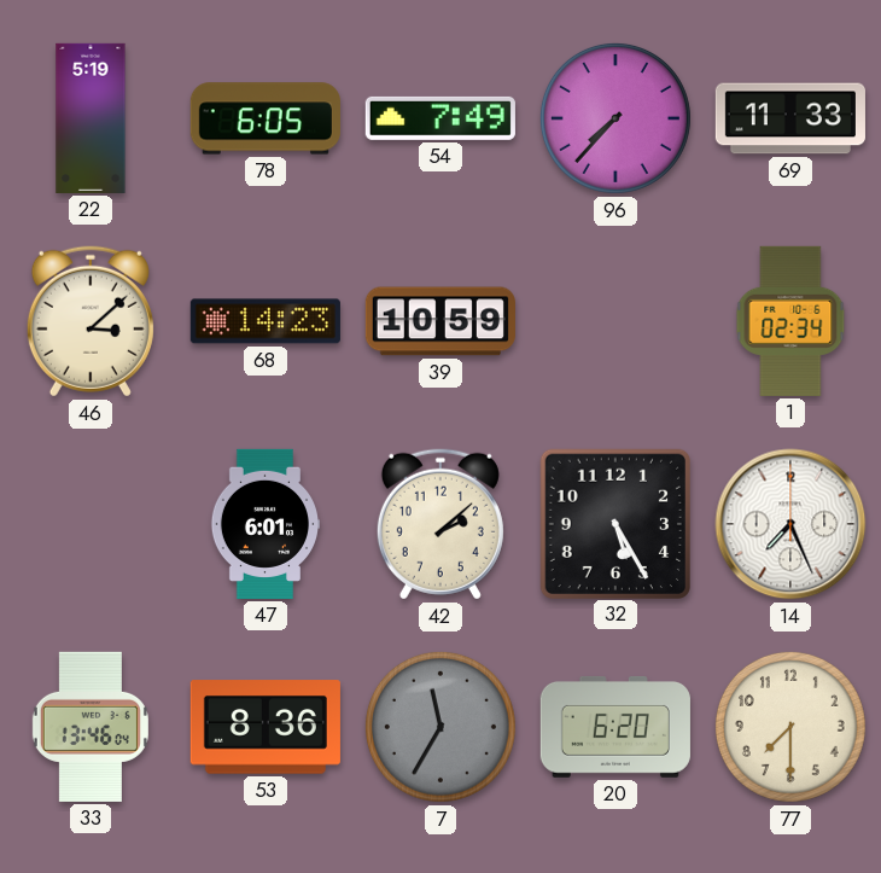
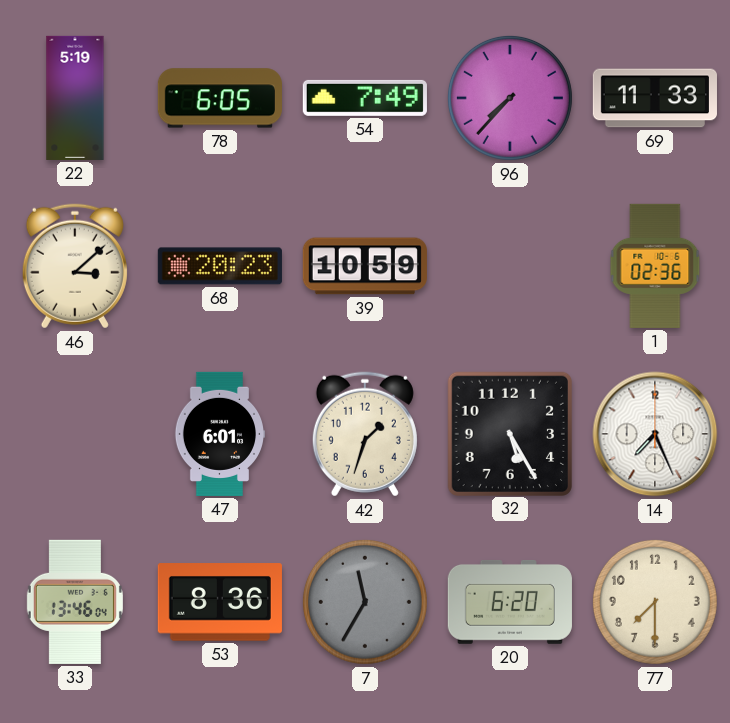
68: 14:23 -> 20:23
1: 02:34 -> 02:36
42: 2:08 -> 1:33
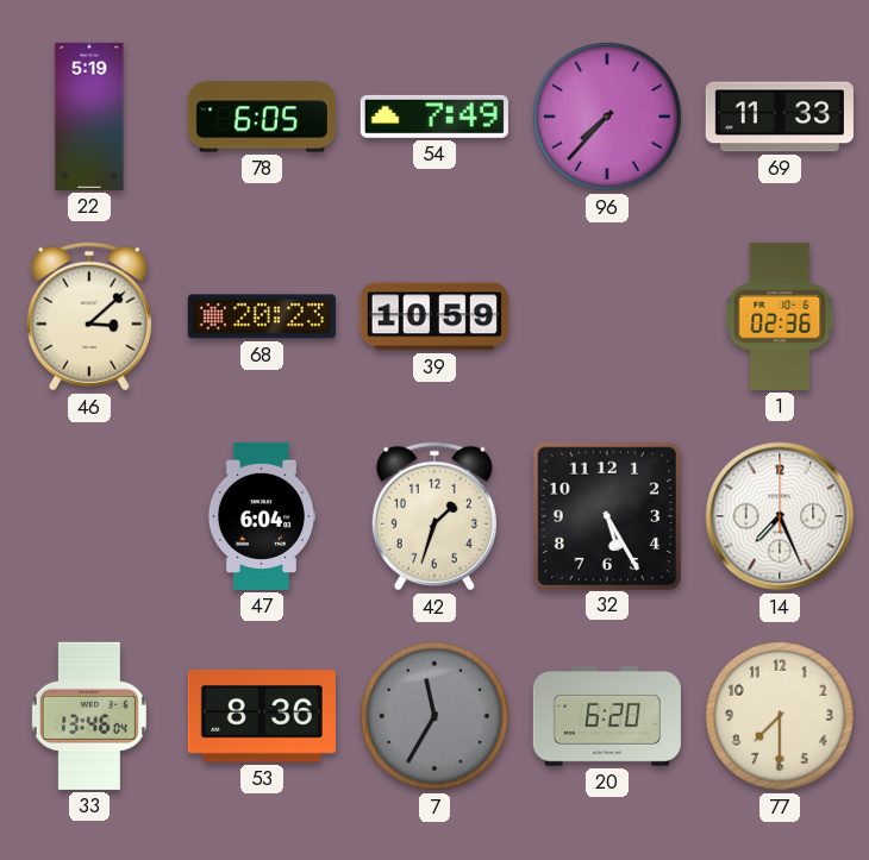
47: 6:01 -> 6:04
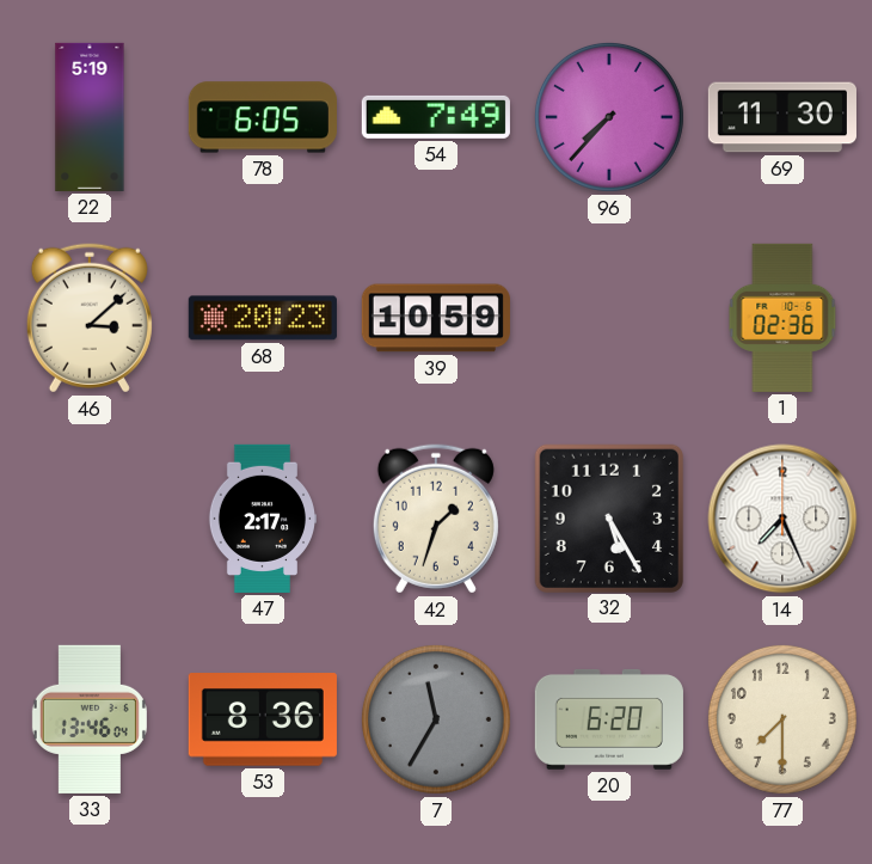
69: 11:33 -> 11:30
47: 6:04 -> 2:17
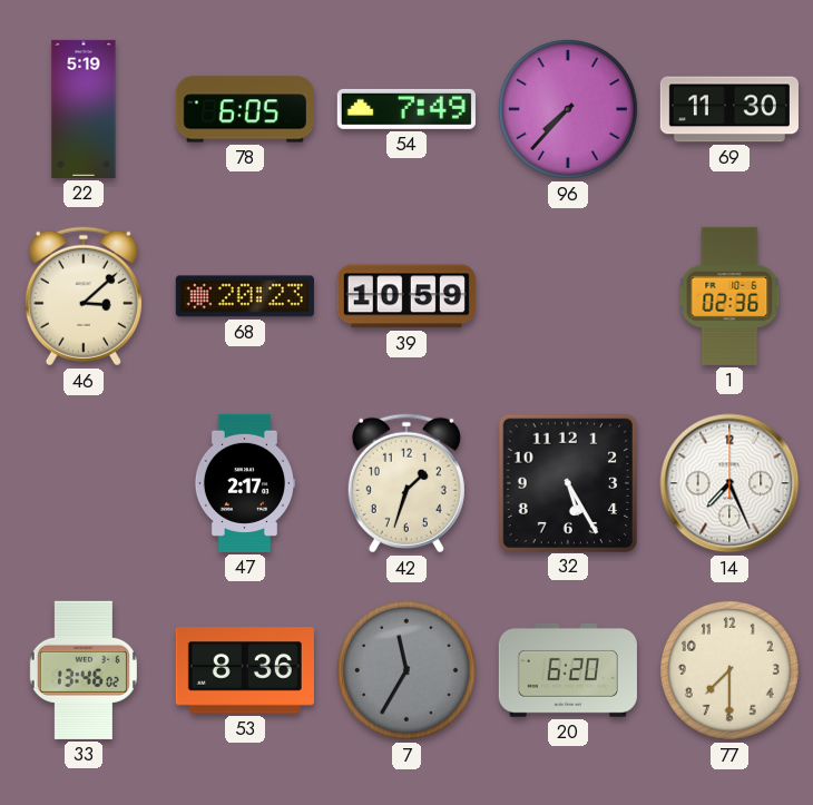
33: 13:46:04 -> 13:46:02
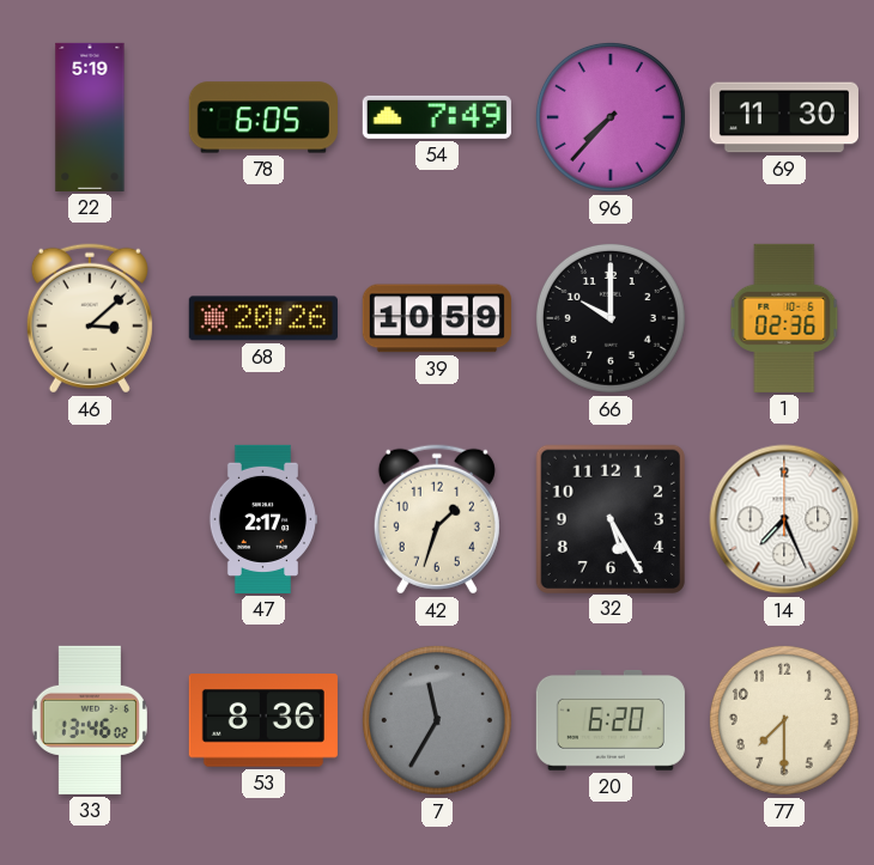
68: 20:23 -> 20:26
66: none -> 10:00
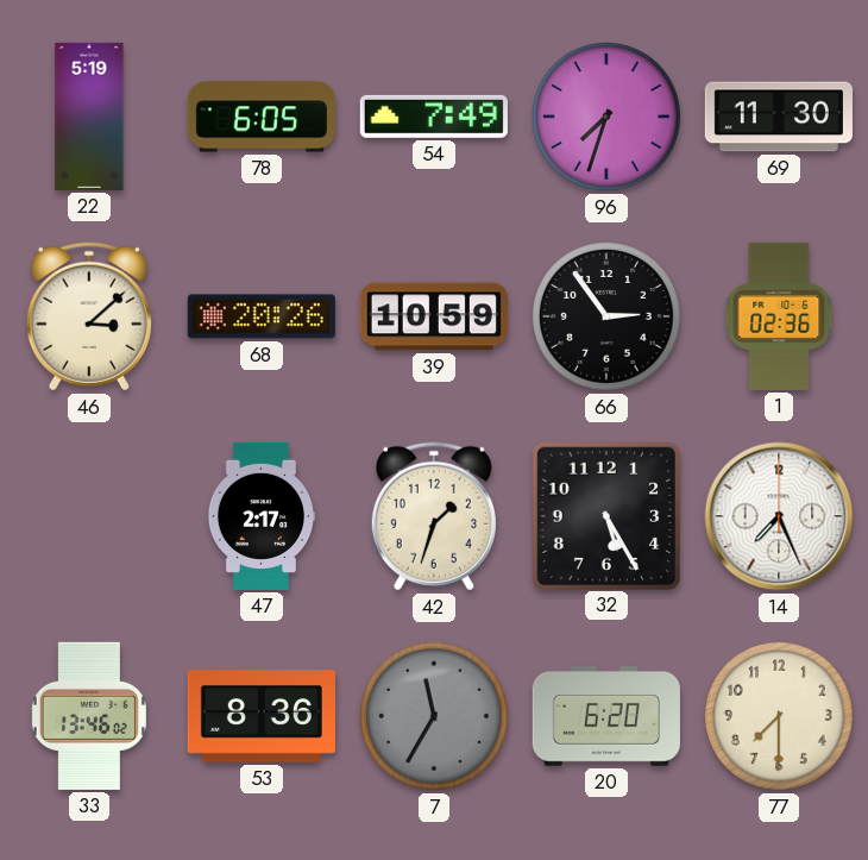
96: 7:37 -> 7:33
66: 10:00 -> 2:54
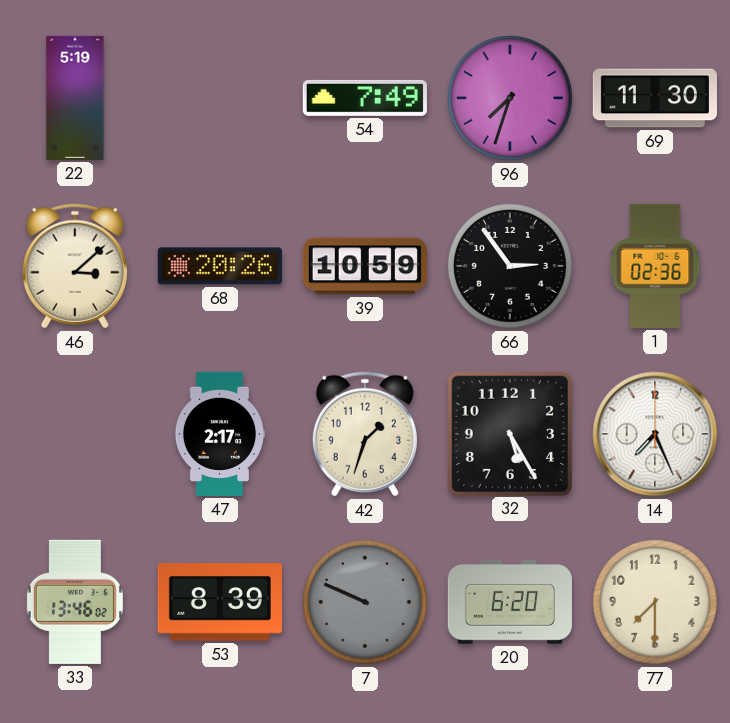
78: 6:05 -> none
53: 8:36 -> 8:39
7: 11:35 -> 9:49
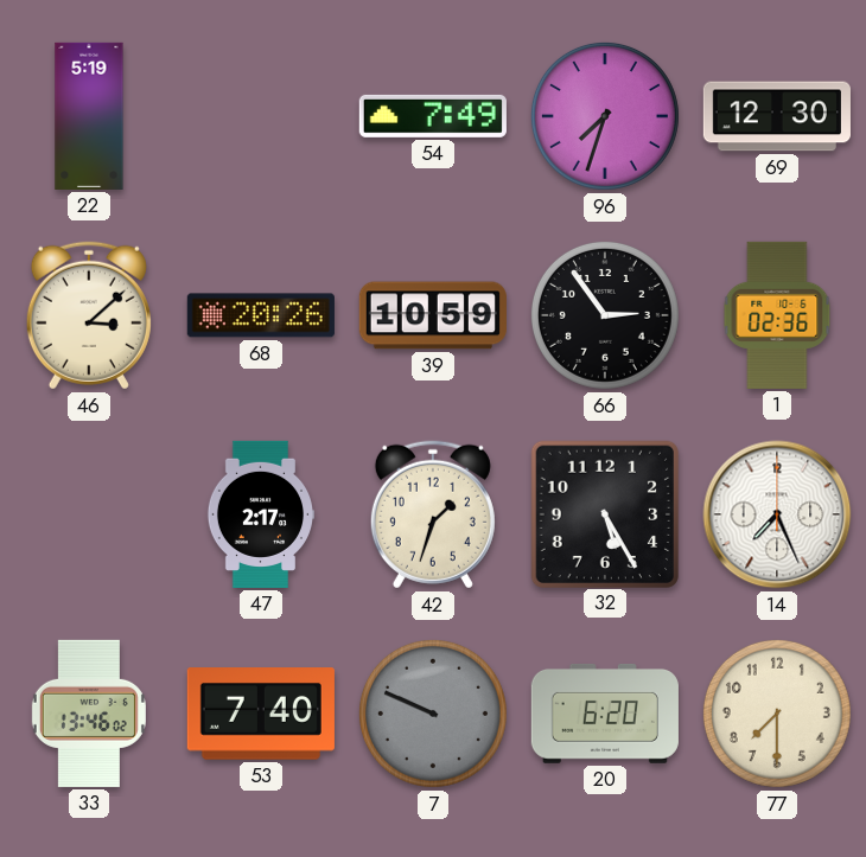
69: 11:30 -> 12:30
53: 8:39 -> 7:40
